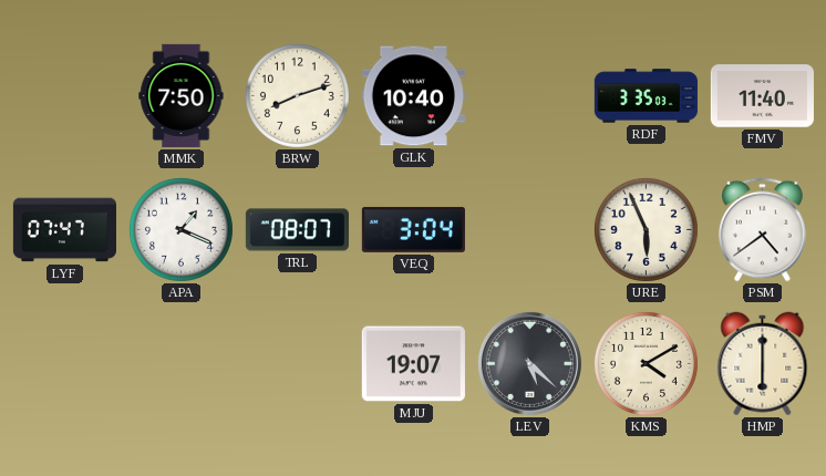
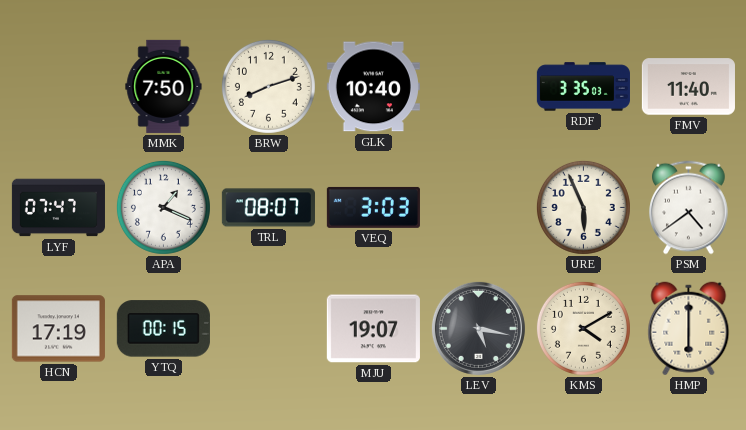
VEQ: 3:04 -> 3:03
HCN: none -> 17:19
YTQ: none -> 00:15
LEV: 5:22 -> 5:17
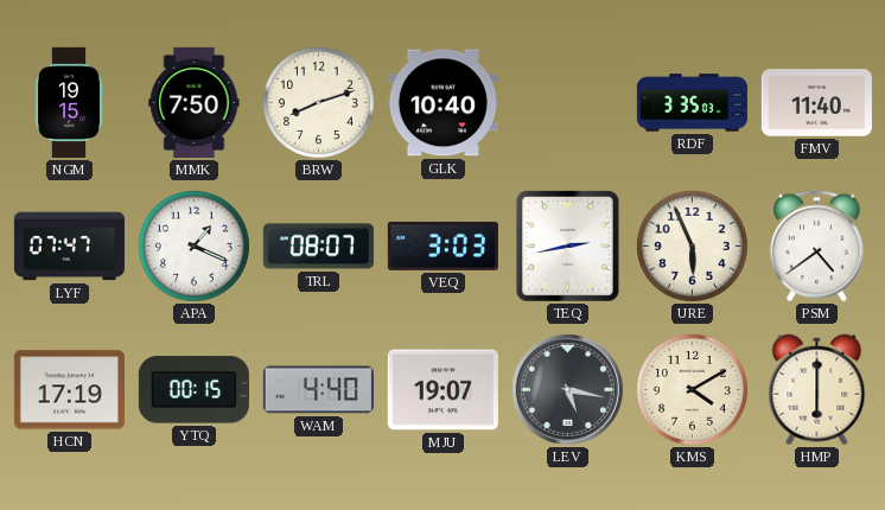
NGM: none -> 19:15
TEQ: none -> 2:43
WAM: none -> 4:40
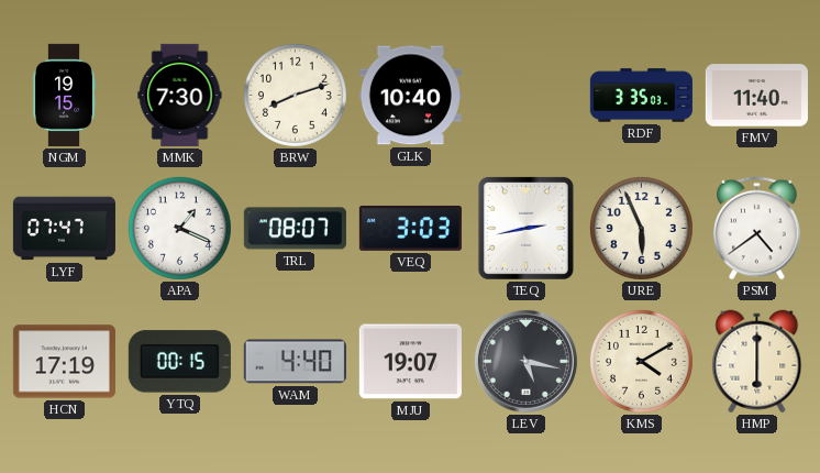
MMK: 7:50 -> 7:30
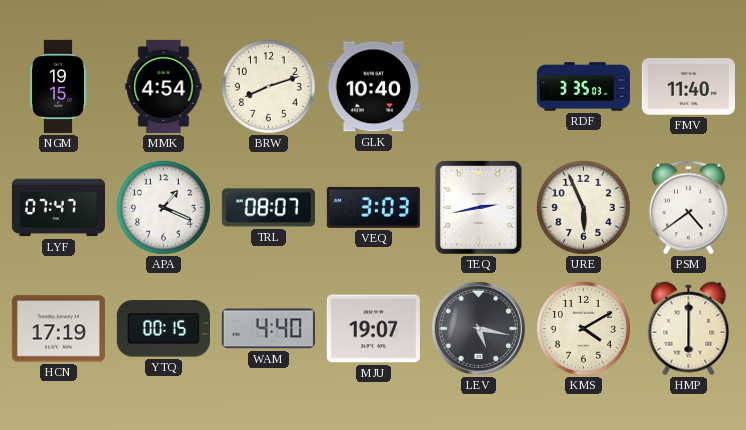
MMK: 7:30 -> 4:54
